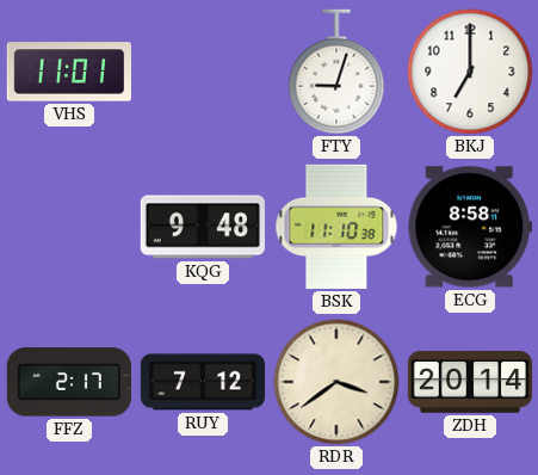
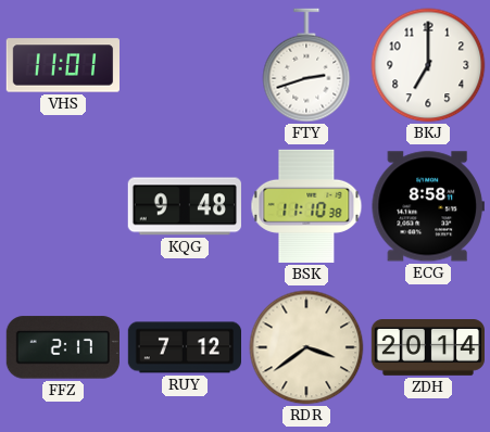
FTY: 9:03 -> 2:42
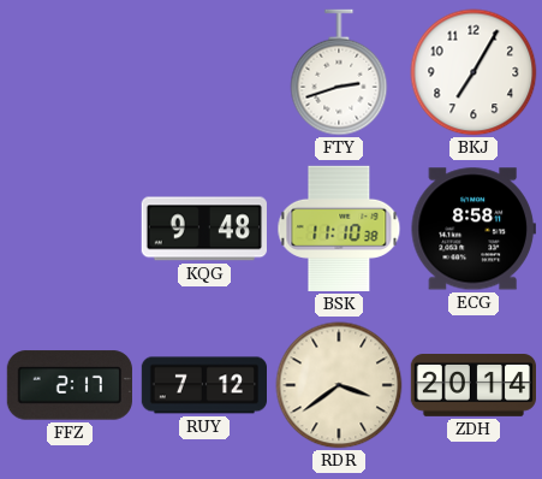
VHS: 11:01 -> none
BKJ: 7:00 -> 7:05
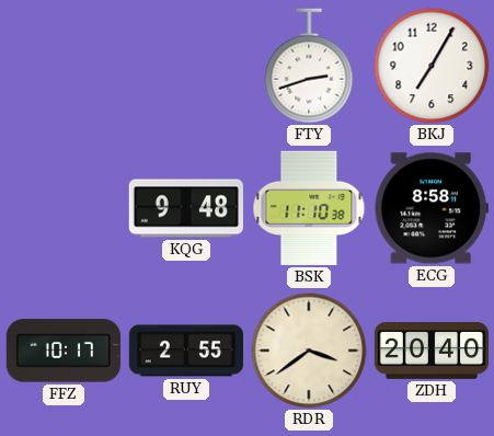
FFZ: 2:17 -> 10:17
RUY: 7:12 -> 2:55
ZDH: 20:14 -> 20:40
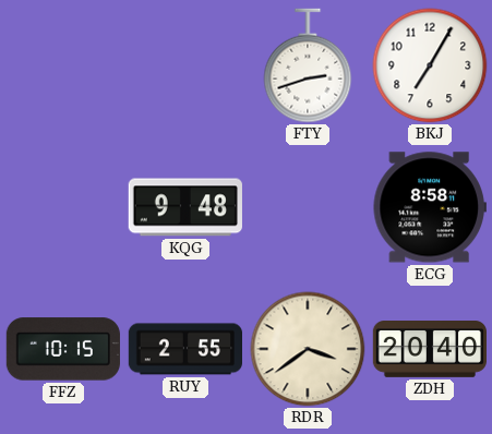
BSK: 11:10 -> none
FFZ: 10:17 -> 10:15
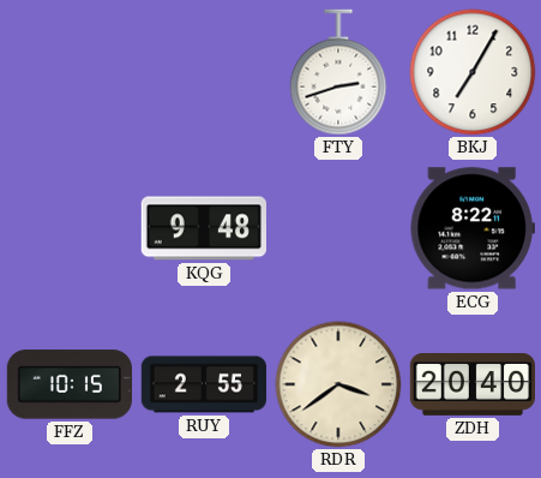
ECG: 8:58 -> 8:22
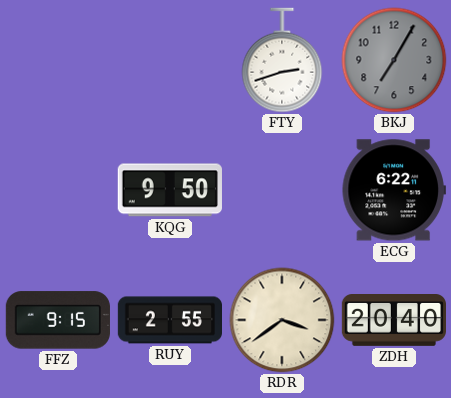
BKJ dial: white -> grey
KQG: 9:48 -> 9:50
ECG: 8:22 -> 6:22
FFZ: 10:15 -> 9:15
